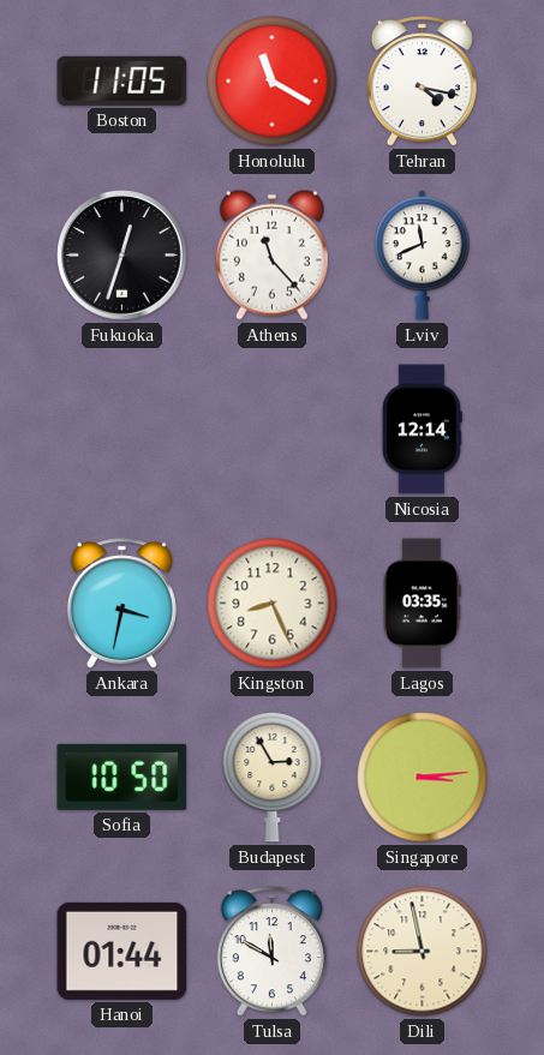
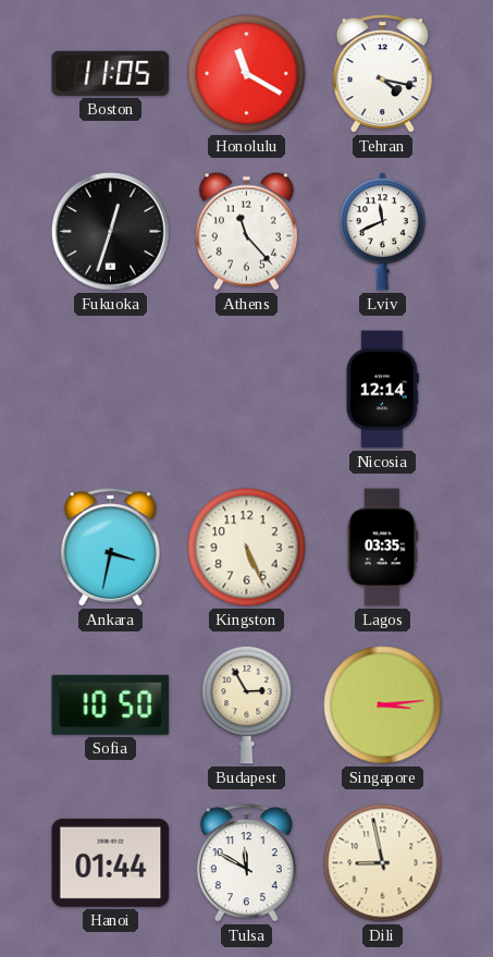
Kingston: 8:26 -> 5:26
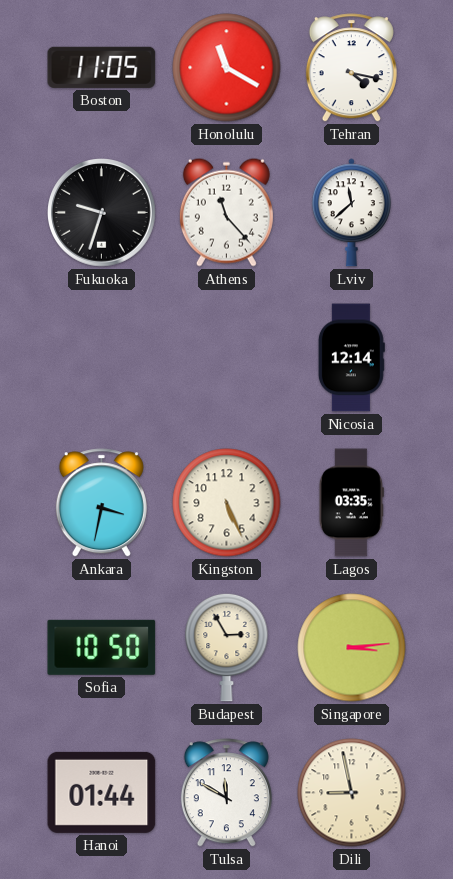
Fukuoka: 12:33 -> 9:33
Lviv: 11:41 -> 11:38
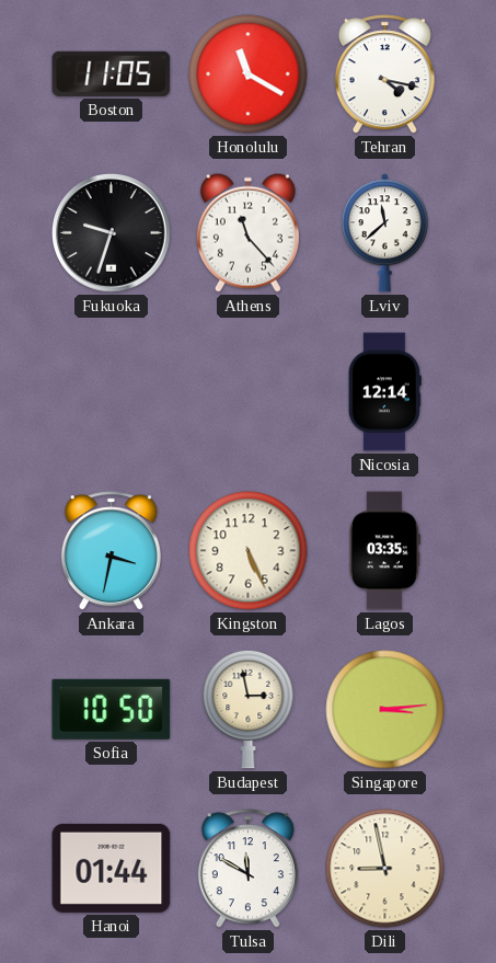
Budapest: 2:55 -> 2:58
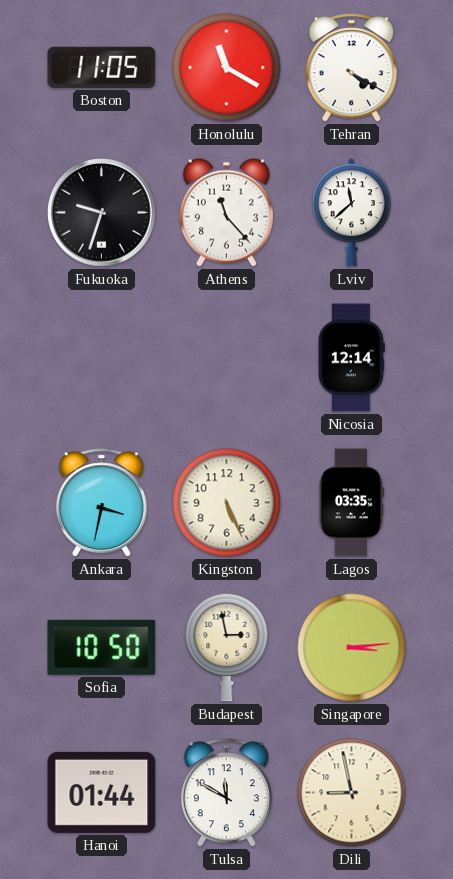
Tehran: 4:17 -> 4:20
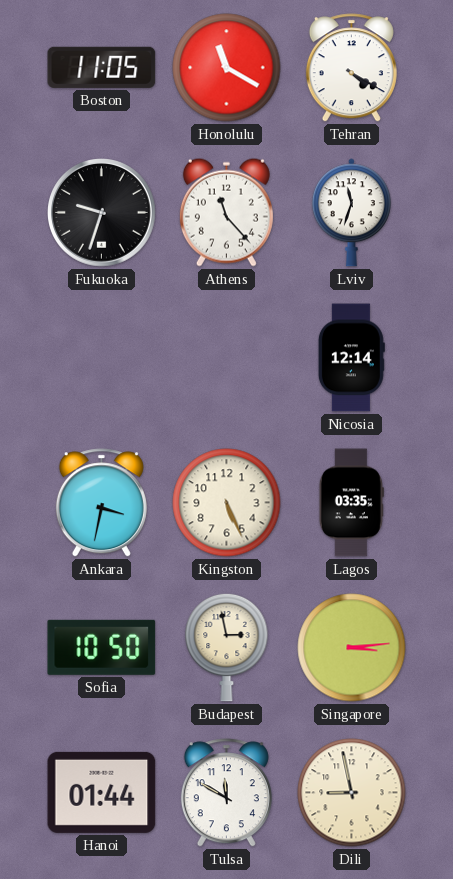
Lviv: 11:38 -> 11:33
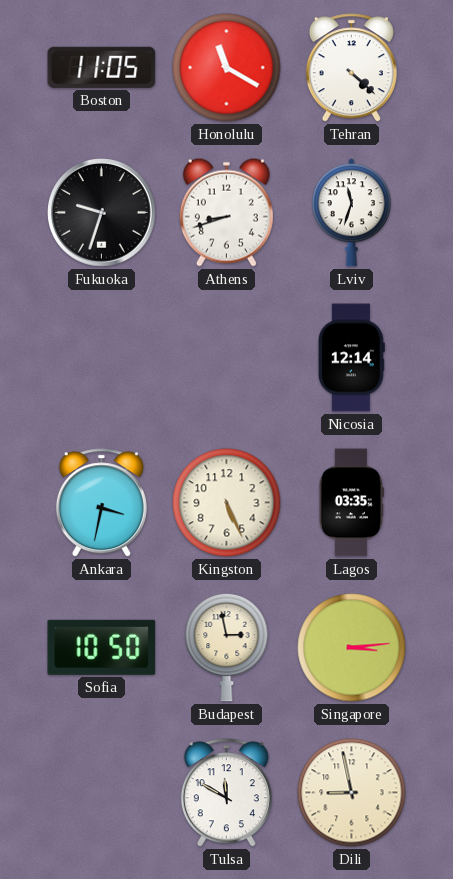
Tehran: 4:20 -> 4:22
Athens: 11:23 -> 8:42
Hanoi: 01:44 -> none
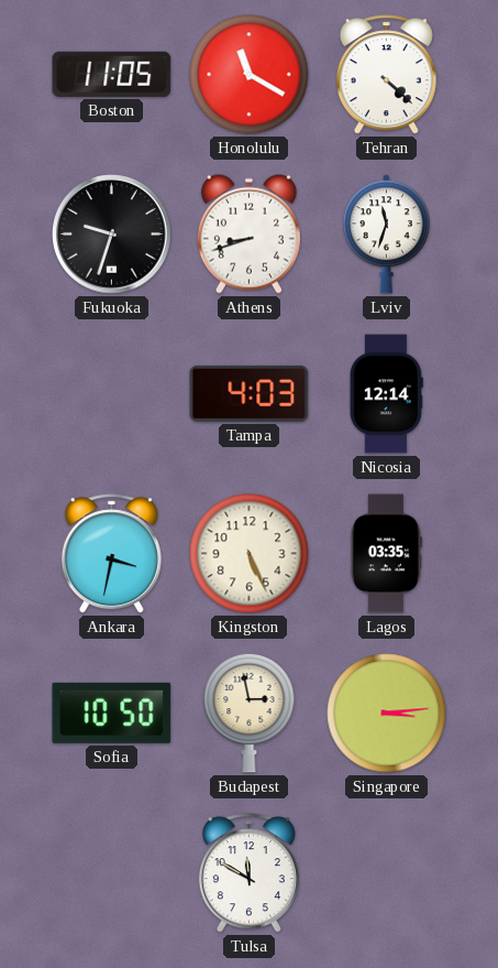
Tampa: none -> 4:03
Dili: 8:58 -> none
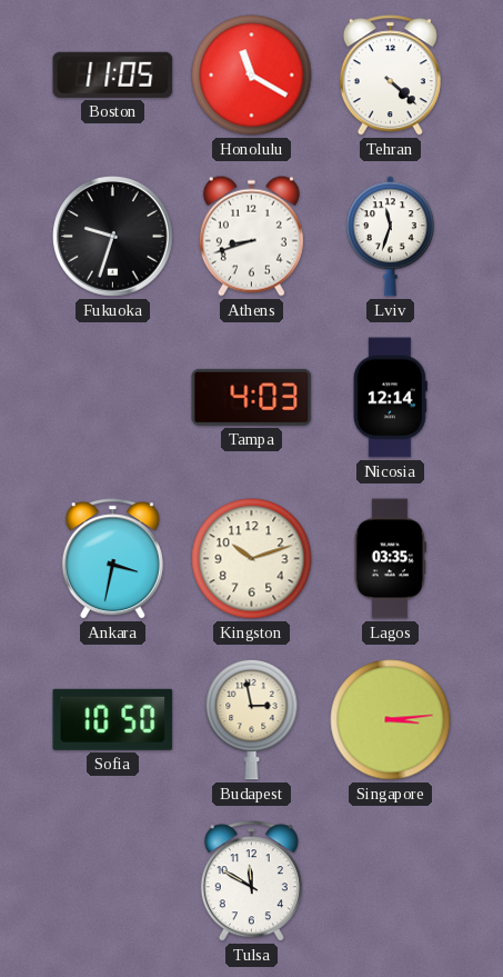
Kingston: 5:26 -> 10:12
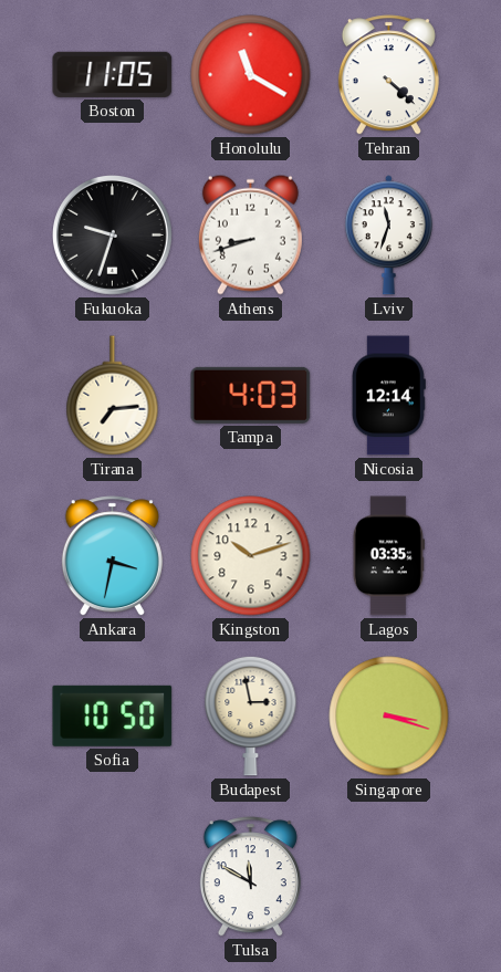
Tirana: none -> 7:14
Singapore: 3:14 -> 3:18
